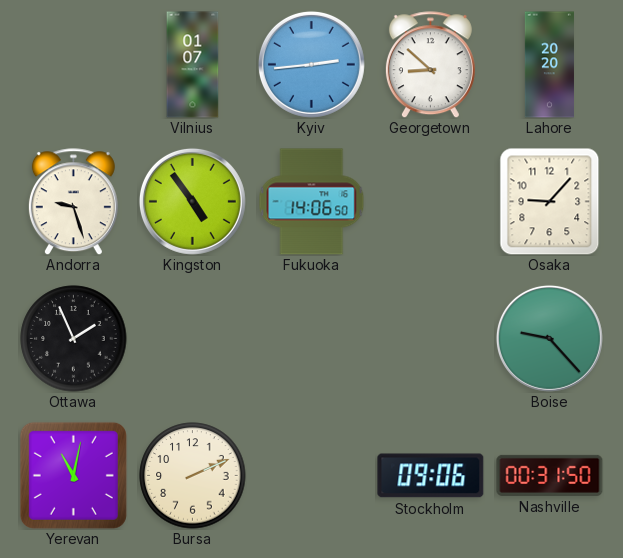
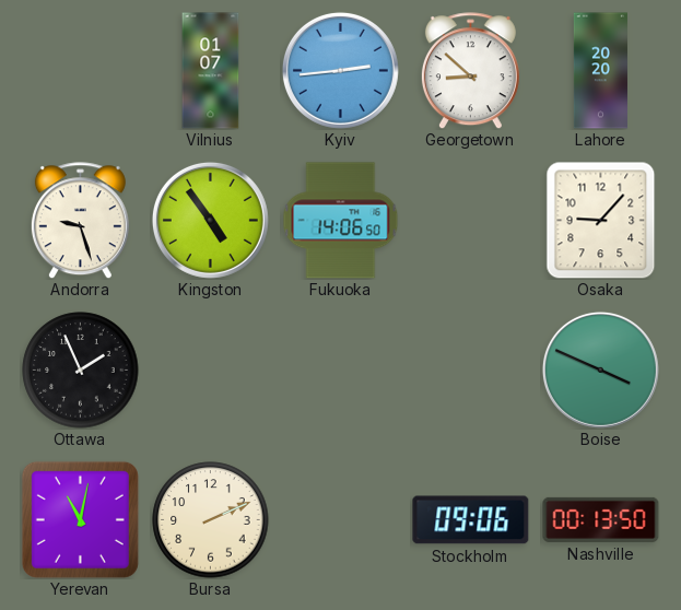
Boise: 9:23 -> 3:49
Nashville: 00:31 -> 00:13
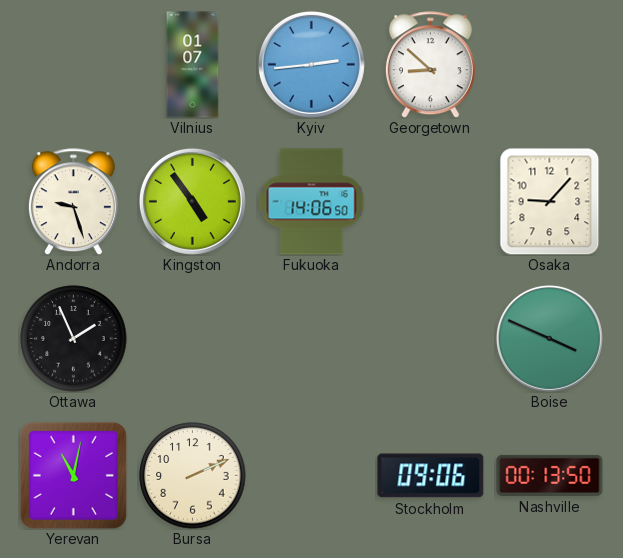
Lahore: 20:20 -> none
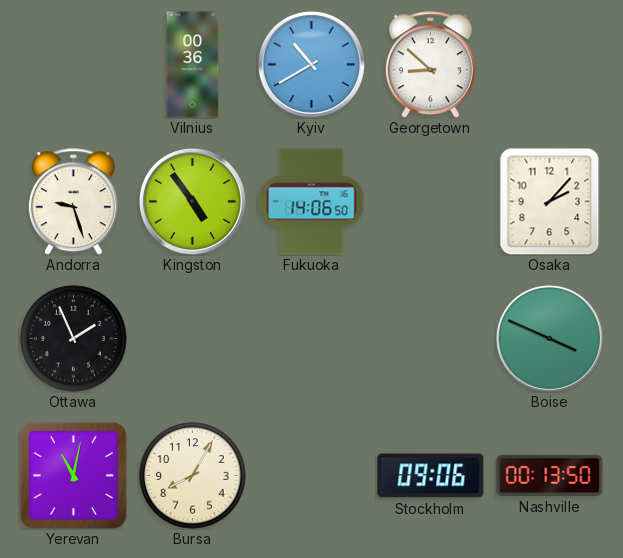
Vilnius: 01:07 -> 00:36
Kyiv: 2:44 -> 10:40
Osaka: 9:07 -> 2:07
Bursa: 2:11 -> 8:05
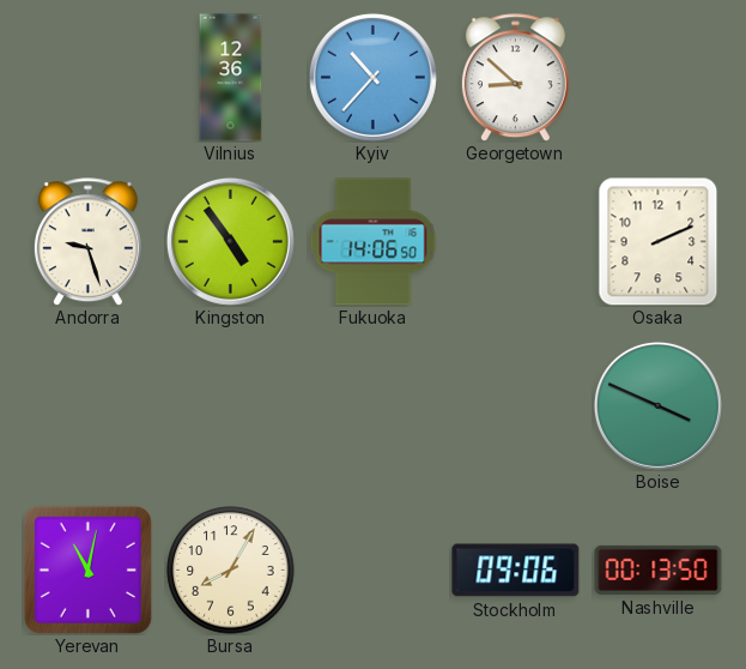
Vilnius: 00:36 -> 12:36
Kyiv: 10:40 -> 10:37
Osaka: 2:07 -> 2:11
Ottawa: 1:56 -> none
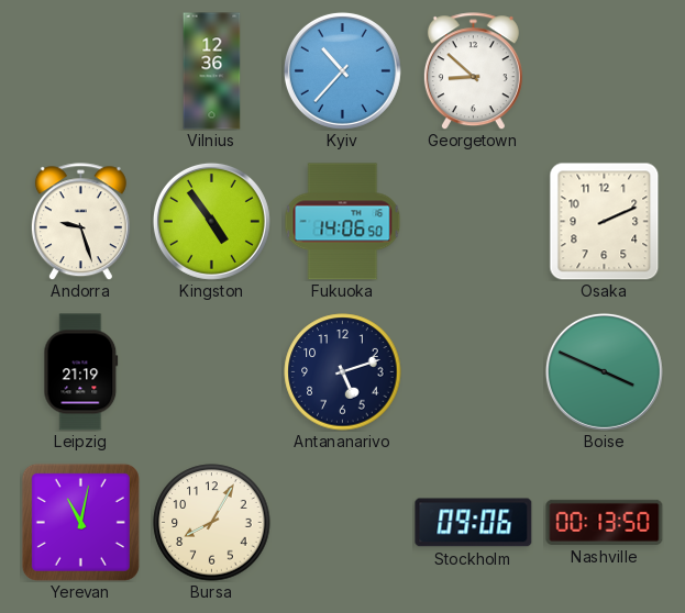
Leipzig: none -> 21:19
Antananarivo: none -> 5:12
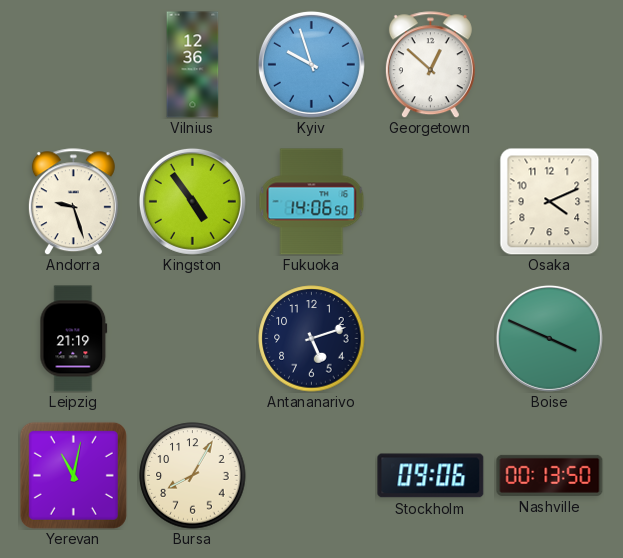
Kyiv: 10:37 -> 9:57
Georgetown: 8:52 -> 12:52
Osaka: 2:11 -> 4:11
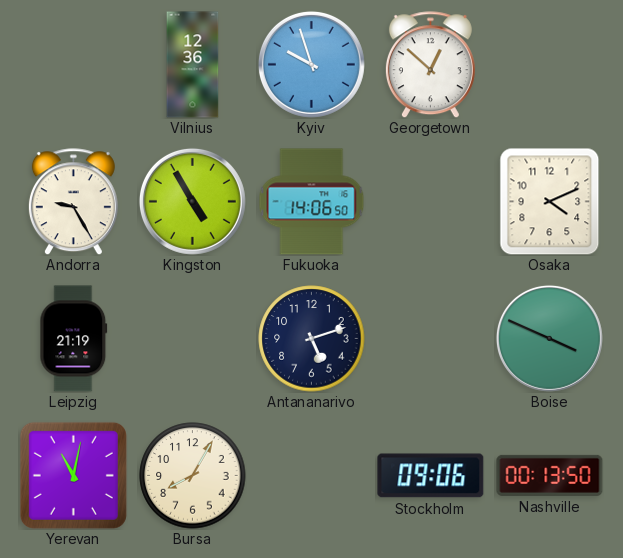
Andorra: 9:27 -> 9:25
Kingston: 4:54 -> 4:55
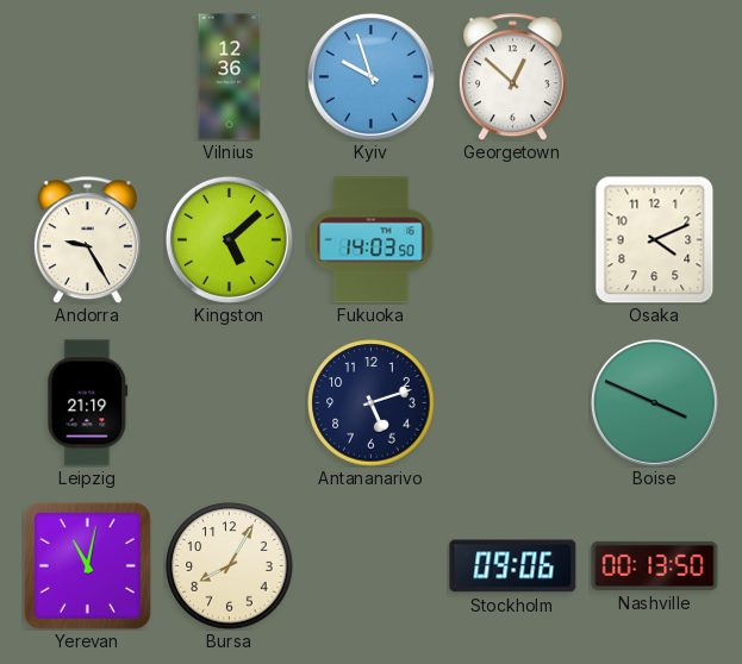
Kingston: 4:55 -> 5:08
Fukuoka: 14:06 -> 14:03
